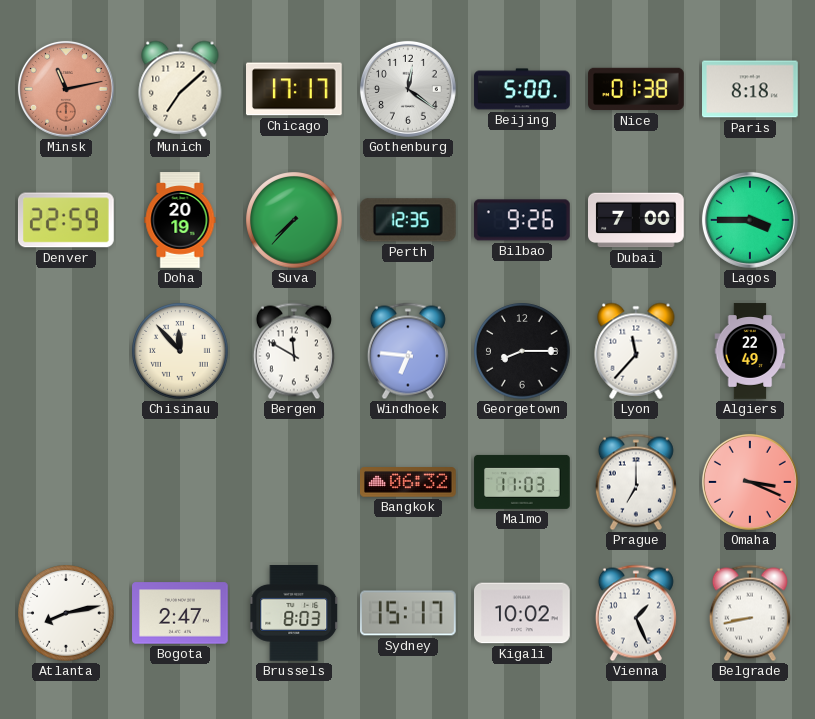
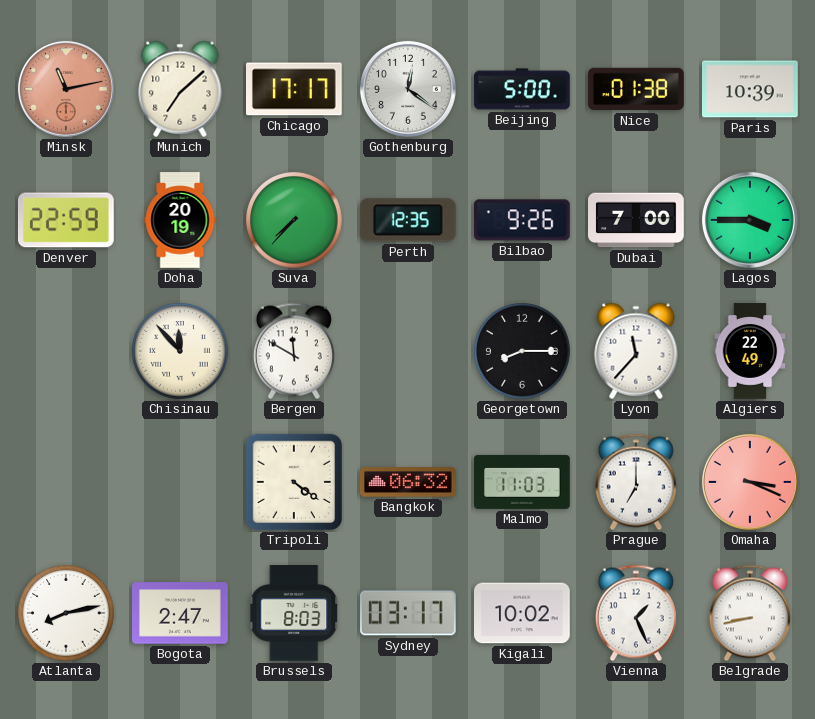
Paris: 8:18 -> 10:39
Windhoek: 6:46 -> none
Tripoli: none -> 4:21
Sydney: 15:17 -> 03:17
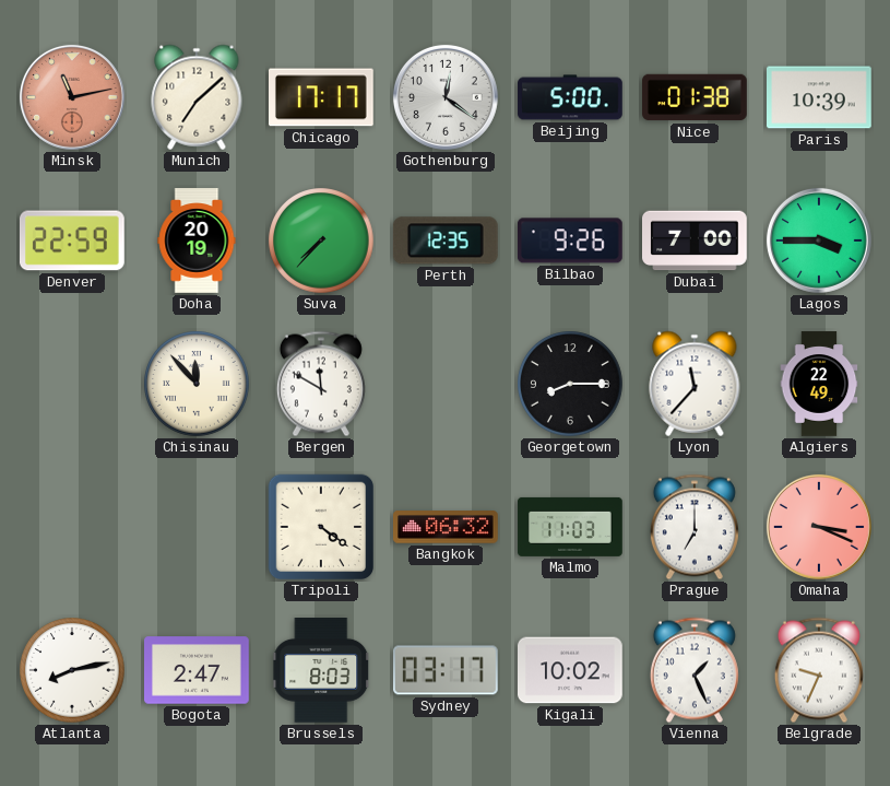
Belgrade: 8:43 -> 9:34
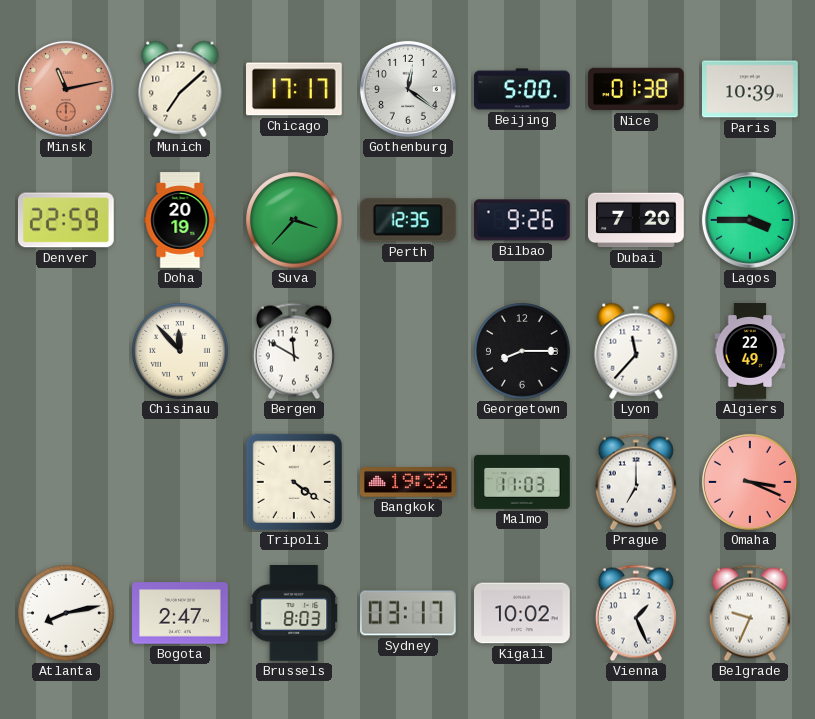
Suva: 7:37 -> 3:37
Dubai: 7:00 -> 7:20
Bangkok: 06:32 -> 19:32
